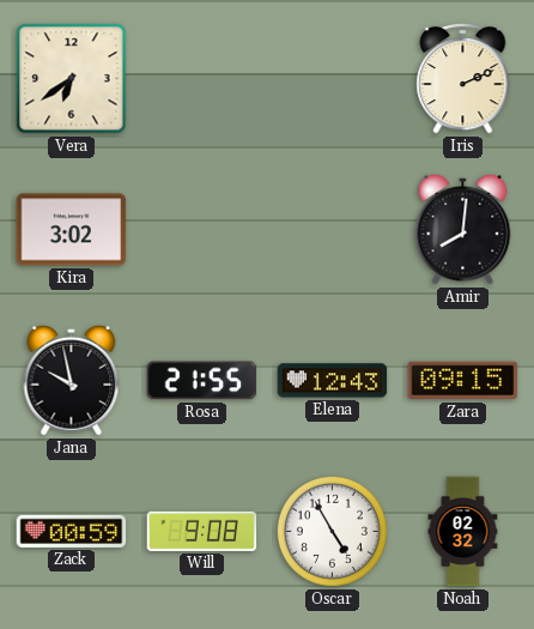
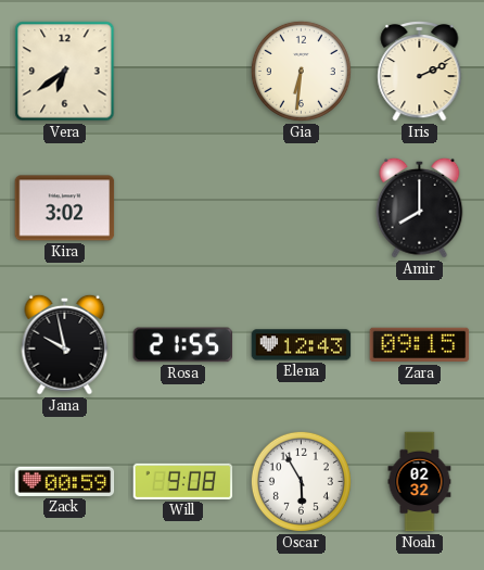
Gia: none -> 6:31
Amir: 8:01 -> 8:00
Oscar: 4:55 -> 5:55
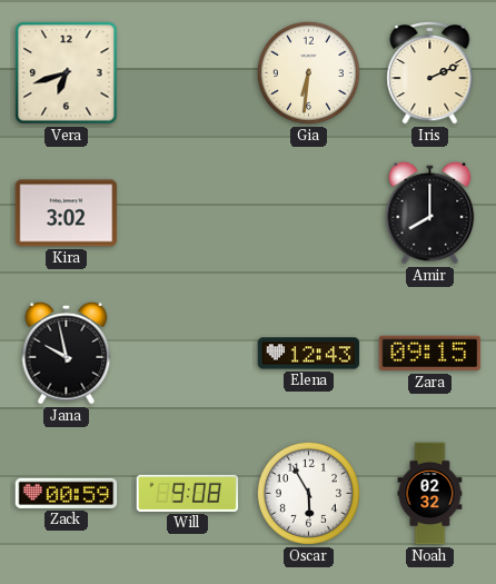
Vera: 6:39 -> 6:42
Rosa: 21:55 -> none
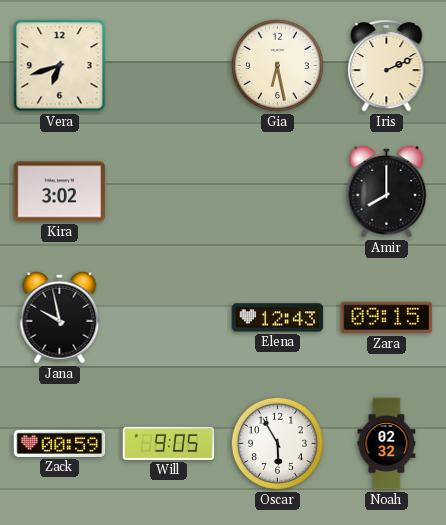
Gia: 6:31 -> 6:28
Will: 9:08 -> 9:05
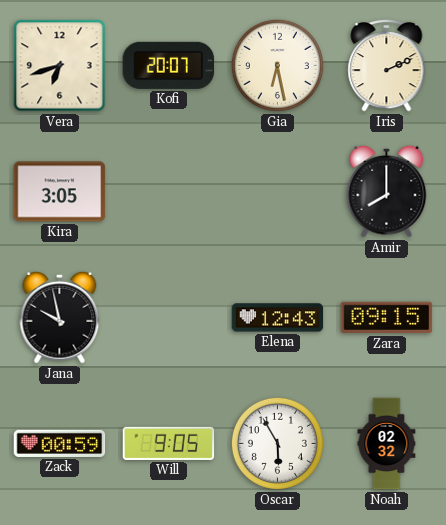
Kofi: none -> 20:07
Kira: 3:02 -> 3:05
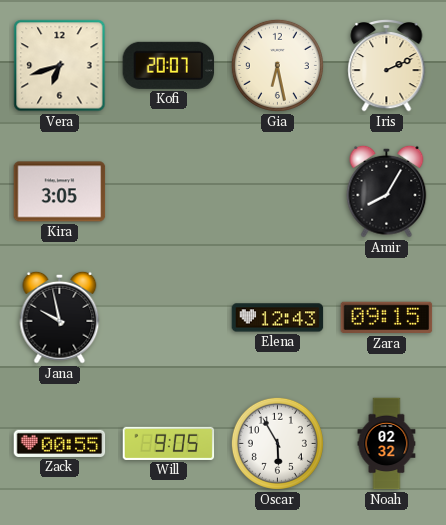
Amir: 8:00 -> 8:05
Zack: 00:59 -> 00:55
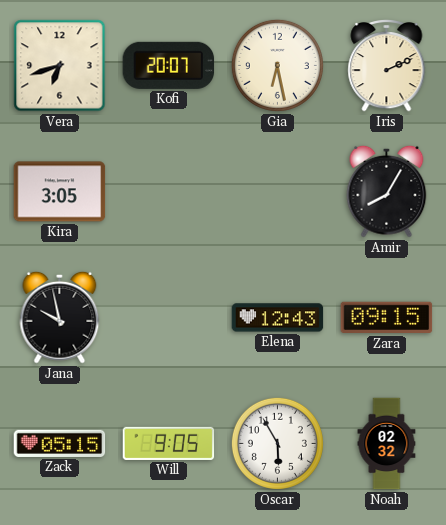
Zack: 00:55 -> 05:15
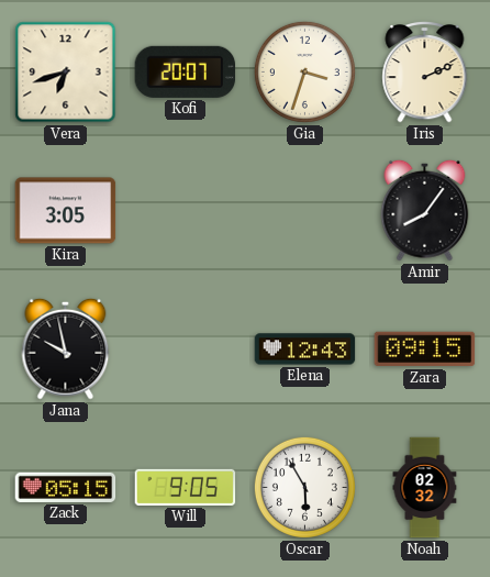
Gia: 6:28 -> 3:33
Amir: 8:05 -> 8:06
